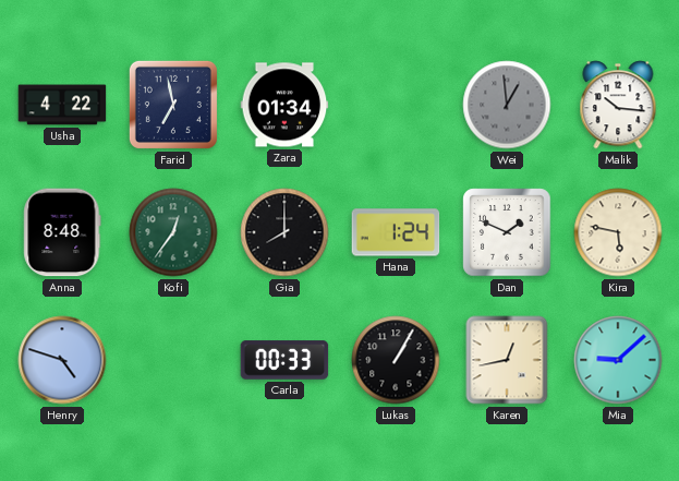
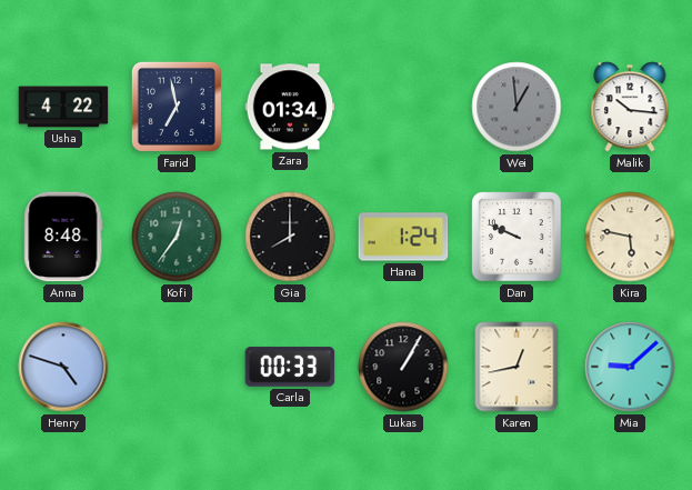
Dan: 1:49 -> 9:49
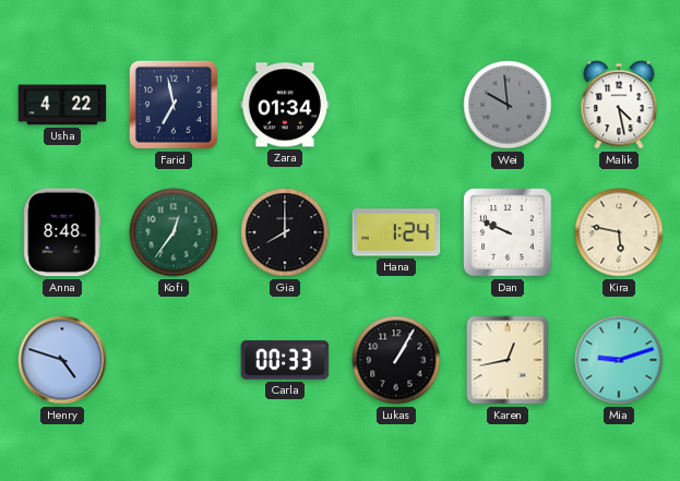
Wei: 12:59 -> 9:59
Malik: 10:16 -> 4:28
Mia: 9:08 -> 9:12
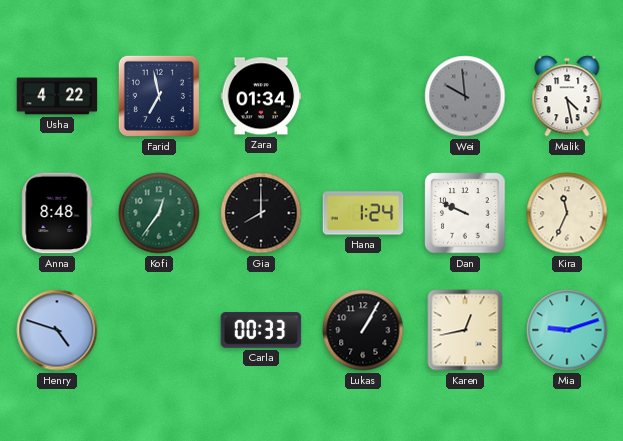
Kira: 5:47 -> 11:34
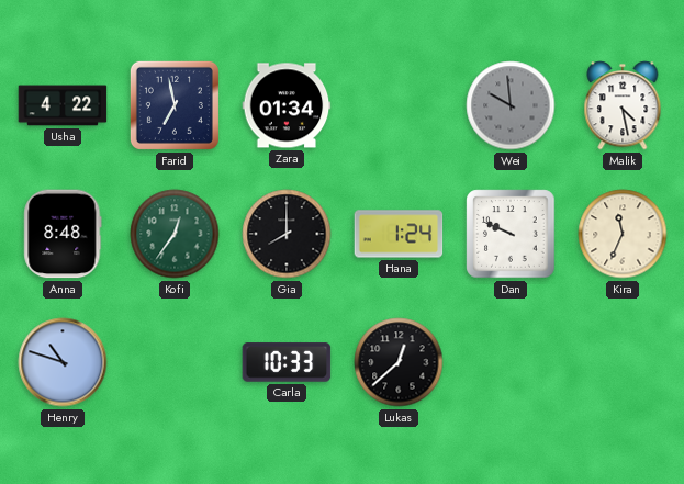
Henry: 4:48 -> 10:48
Carla: 00:33 -> 10:33
Lukas: 1:05 -> 12:38
Karen: 12:43 -> none
Mia: 9:12 -> none
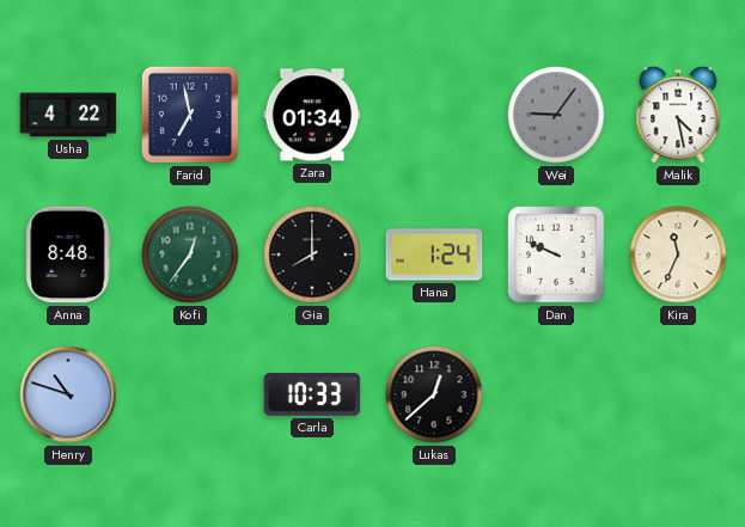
Wei: 9:59 -> 9:06
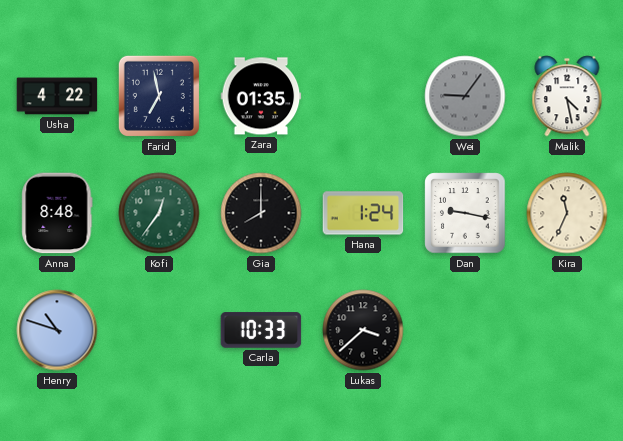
Zara: 01:34 -> 01:35
Dan: 9:49 -> 9:17
Lukas: 12:38 -> 3:38
